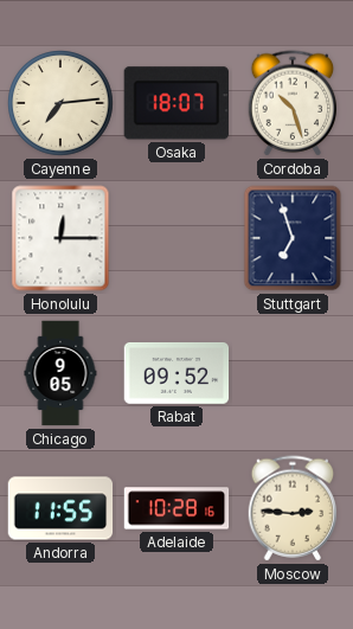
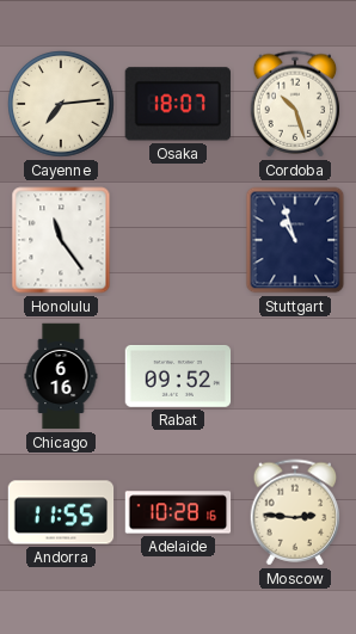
Honolulu: 12:15 -> 11:24
Stuttgart: 6:57 -> 10:57
Chicago: 9:05 -> 6:16
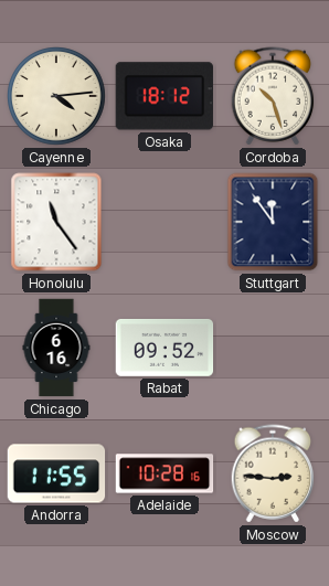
Cayenne: 7:14 -> 4:14
Osaka: 18:07 -> 18:12
Stuttgart: 10:57 -> 11:54
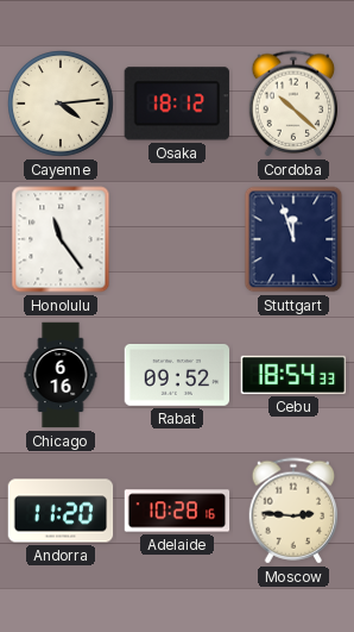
Cordoba: 10:27 -> 10:22
Stuttgart: 11:54 -> 11:57
Cebu: none -> 18:54
Andorra: 11:55 -> 11:20
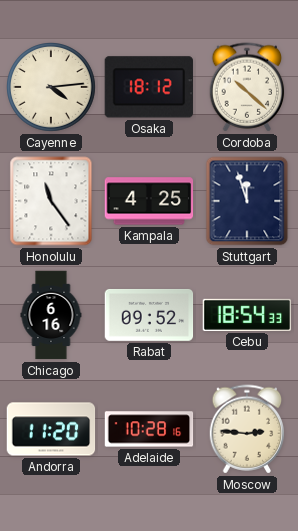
Kampala: none -> 4:25
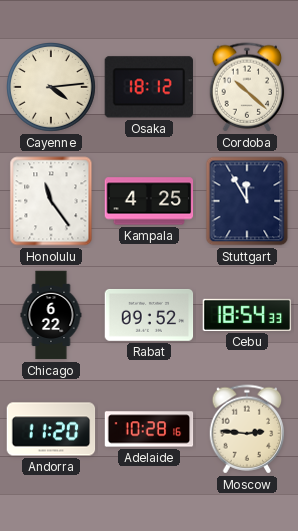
Stuttgart: 11:57 -> 11:55
Chicago: 6:16 -> 6:22
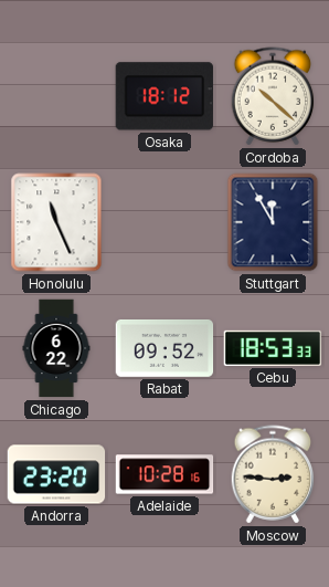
Cayenne: 4:14 -> none
Honolulu: 11:24 -> 11:26
Kampala: 4:25 -> none
Cebu: 18:54 -> 18:53
Andorra: 11:20 -> 23:20
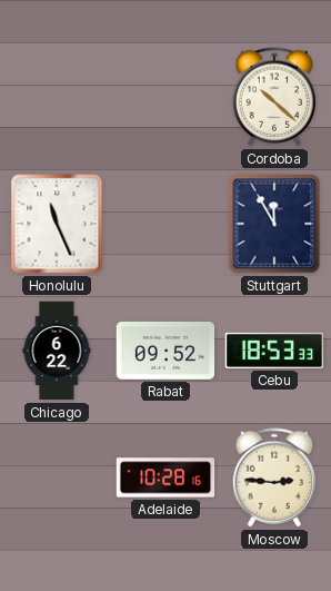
Osaka: 18:12 -> none
Andorra: 23:20 -> none
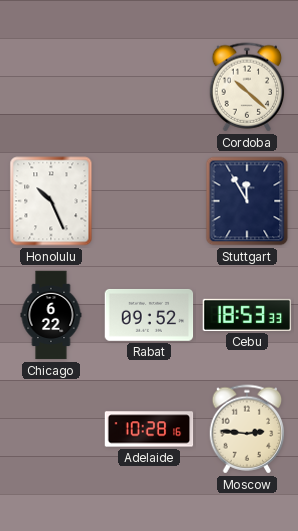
Honolulu: 11:26 -> 10:26
